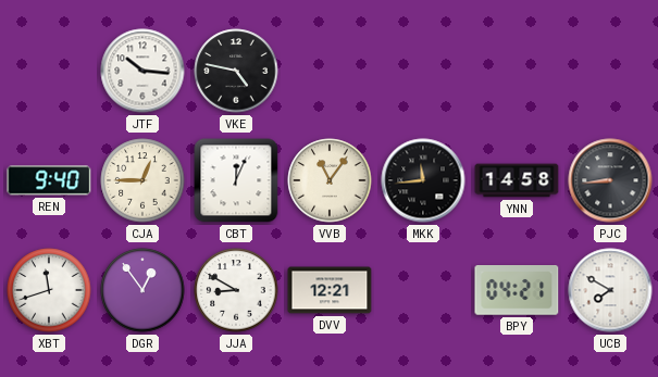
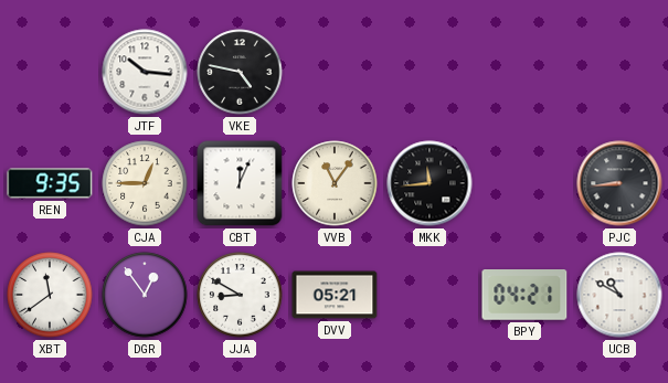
REN: 9:40 -> 9:35
YNN: 14:58 -> none
XBT: 11:42 -> 11:39
DVV: 12:21 -> 05:21
UCB: 7:50 -> 10:50
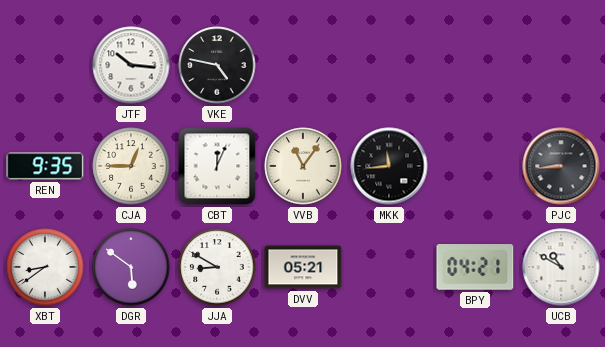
XBT: 11:39 -> 8:39
DGR: 12:54 -> 5:51
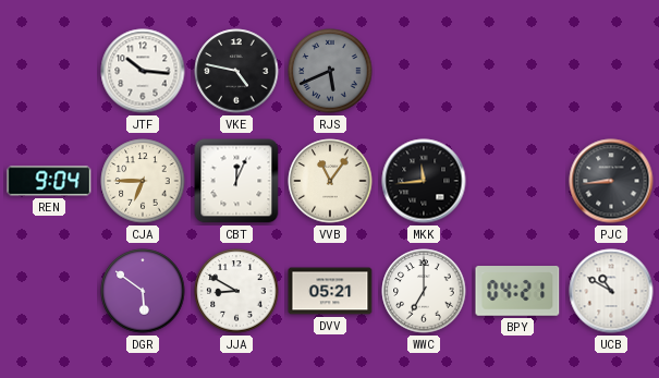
RJS: none -> 5:41
REN: 9:35 -> 9:04
CJA: 12:45 -> 6:45
XBT: 8:39 -> none
WWC: none -> 7:00
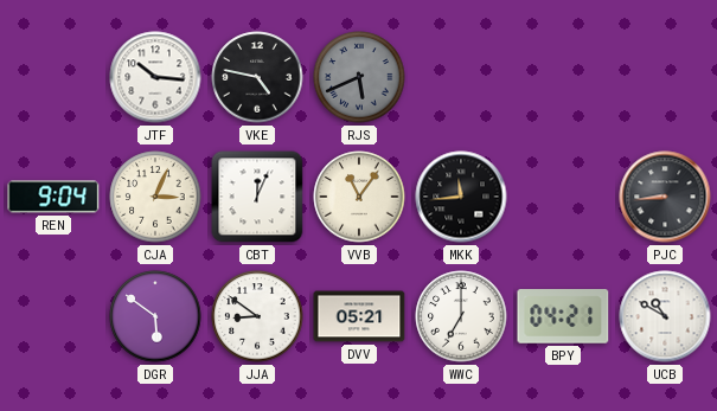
CJA: 6:45 -> 3:04
JJA: 8:50 -> 8:51
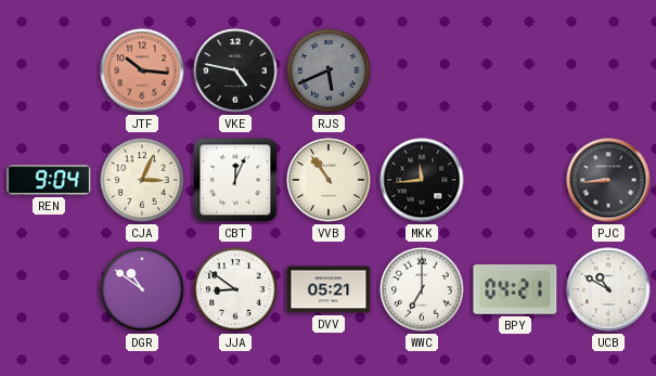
JTF dial: white -> salmon
VVB: 11:06 -> 10:54
DGR: 5:51 -> 10:51
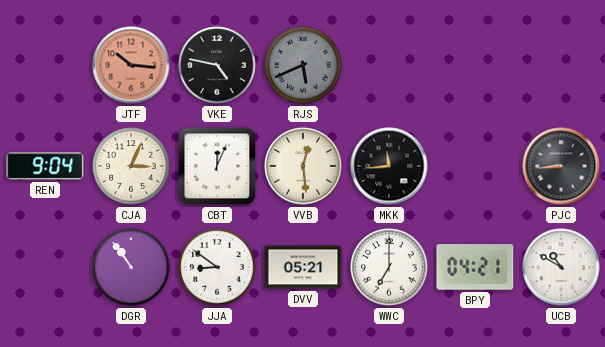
VVB: 10:54 -> 12:29
DGR: 10:51 -> 10:54
